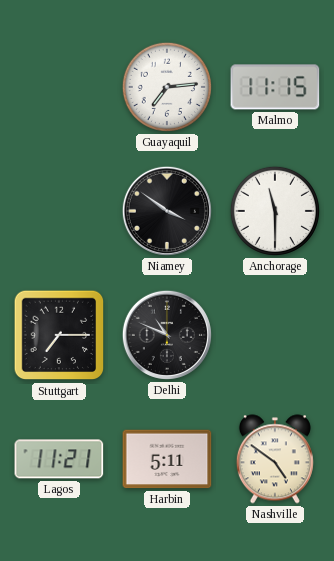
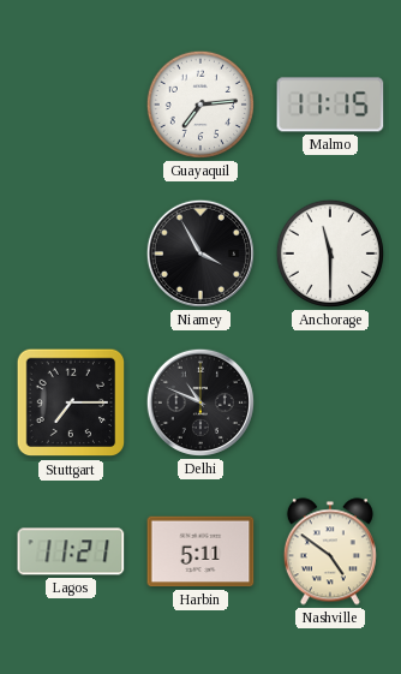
Niamey: 3:51 -> 3:55
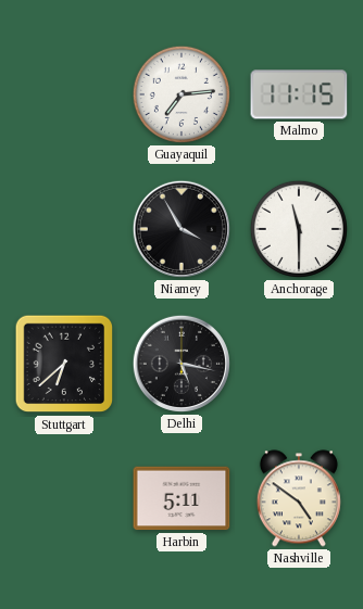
Stuttgart: 7:15 -> 6:38
Delhi: 10:49 -> 5:17
Lagos: 11:21 -> none
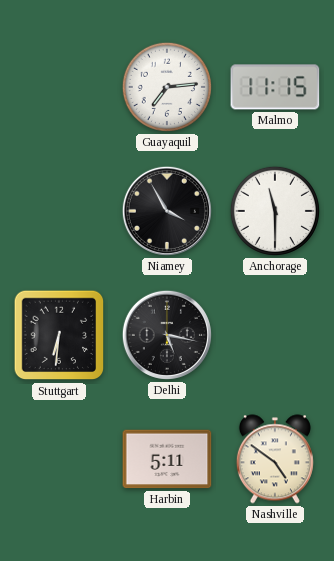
Stuttgart: 6:38 -> 6:31
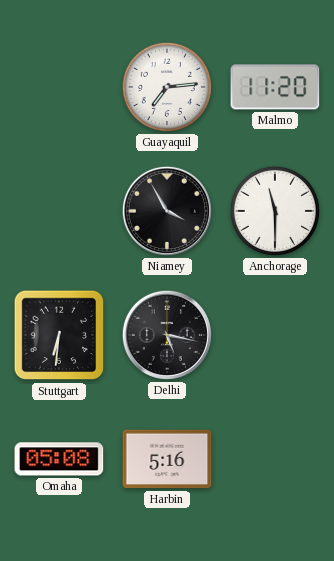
Malmo: 11:15 -> 11:20
Omaha: none -> 05:08
Harbin: 5:11 -> 5:16
Nashville: 4:51 -> none
